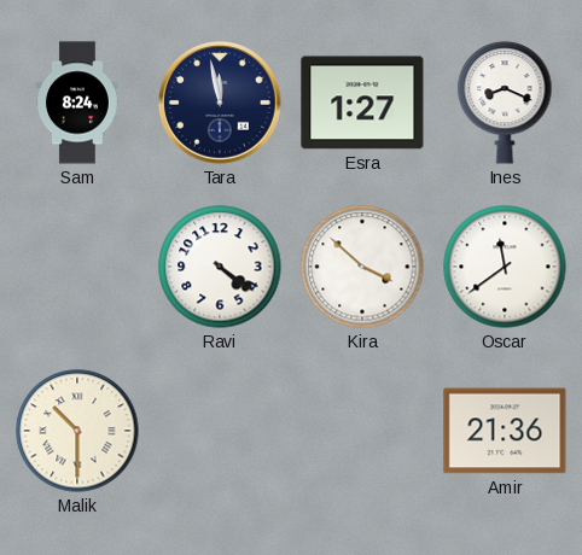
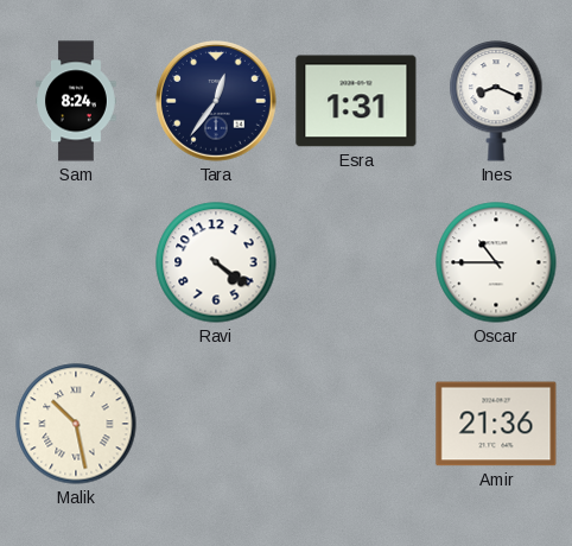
Tara: 11:58 -> 12:36
Esra: 1:27 -> 1:31
Kira: 3:52 -> none
Oscar: 11:39 -> 10:45
Malik: 10:30 -> 10:28
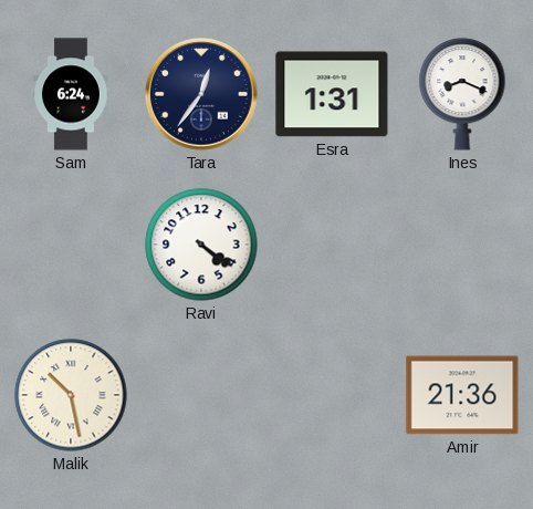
Sam: 8:24 -> 6:24
Oscar: 10:45 -> none
